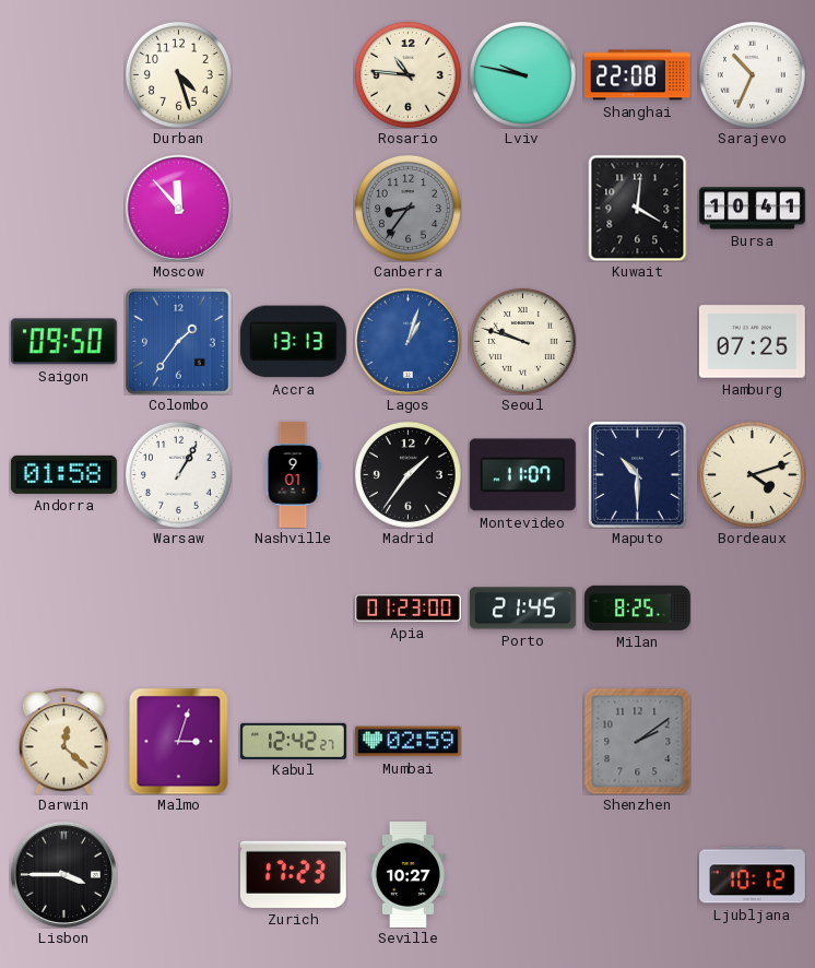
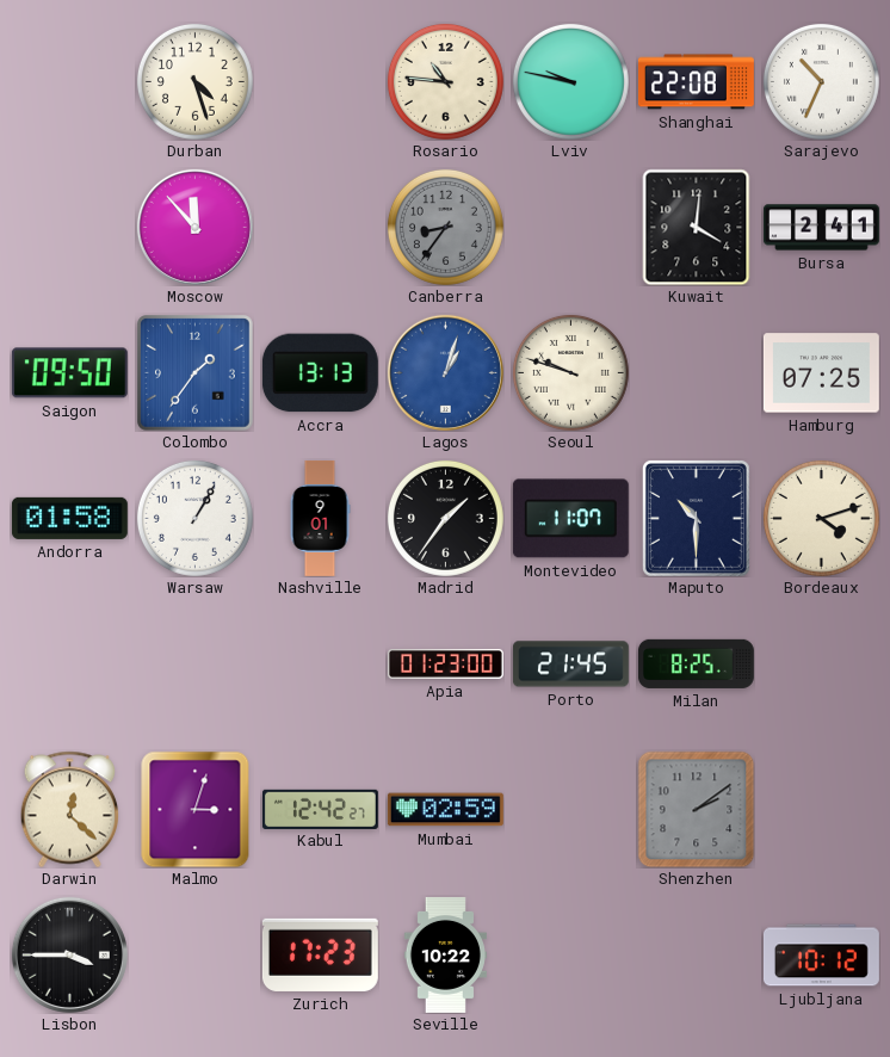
Bursa: 10:41 -> 2:41
Seville: 10:27 -> 10:22
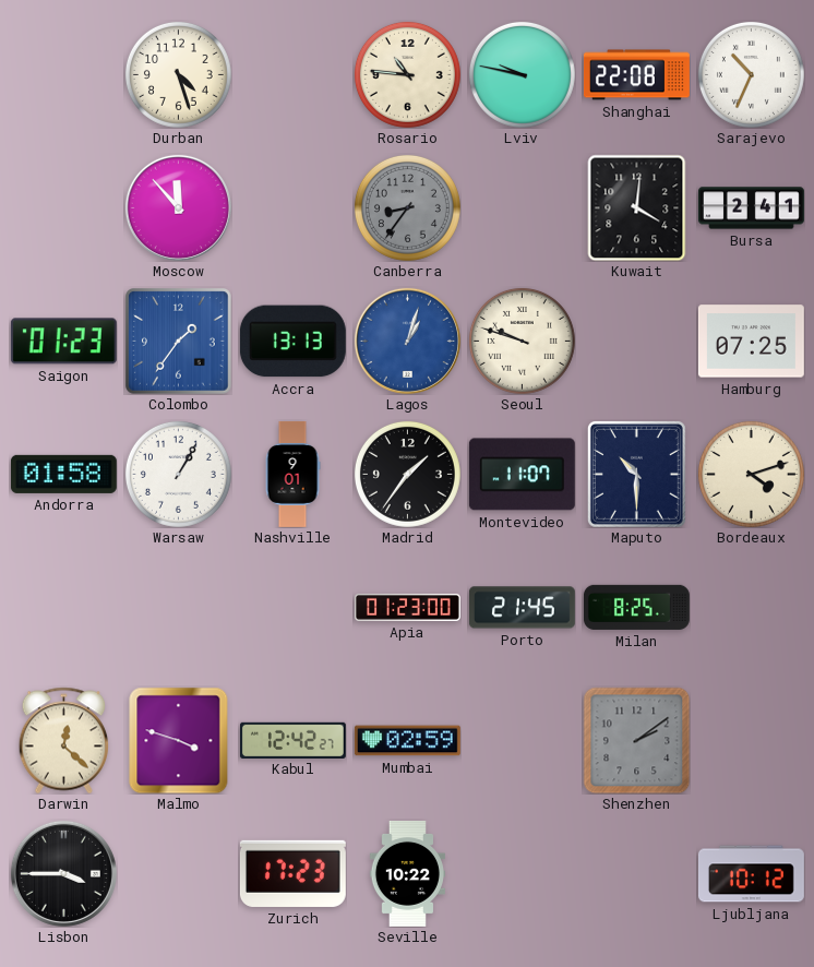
Saigon: 09:50 -> 01:23
Malmo: 3:03 -> 3:48
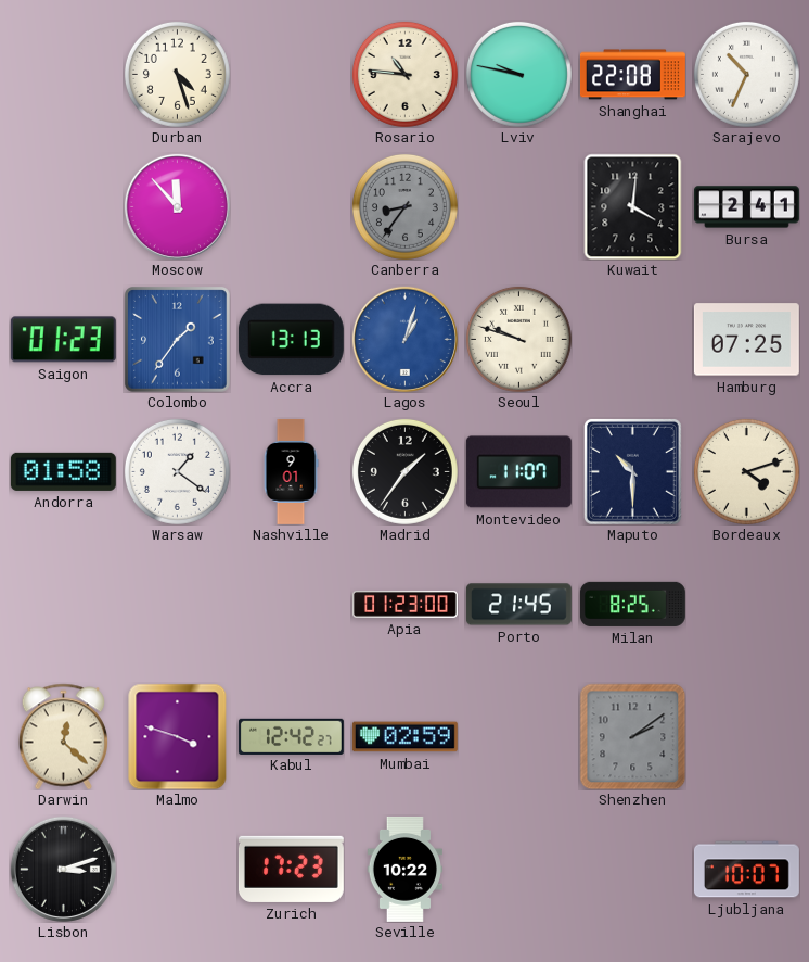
Warsaw: 1:05 -> 1:21
Lisbon: 3:45 -> 3:12
Ljubljana: 10:12 -> 10:07
